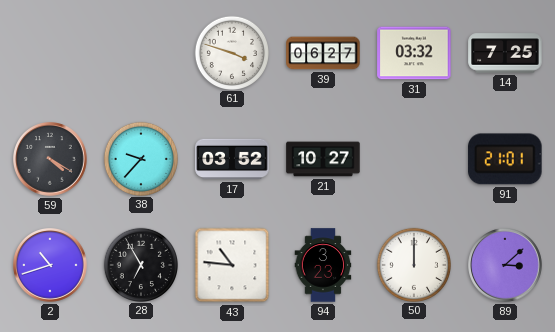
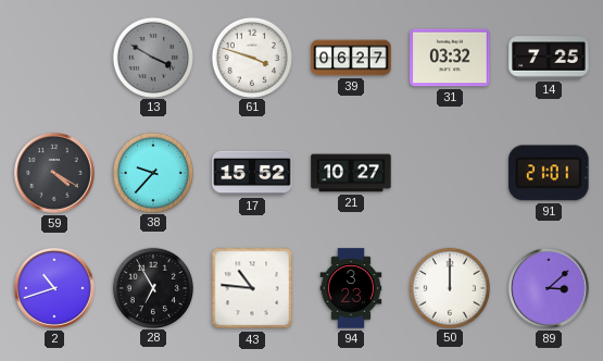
13: none -> 3:50
17: 03:52 -> 15:52
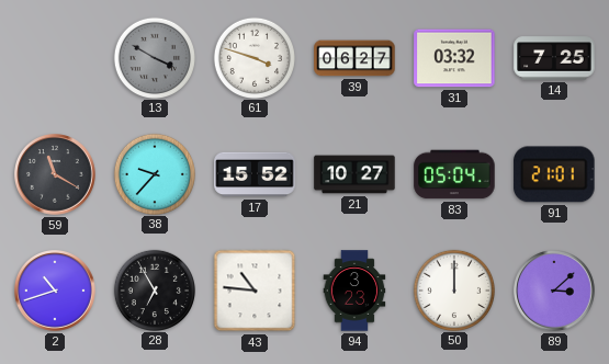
59: 4:20 -> 11:20
83: none -> 05:04
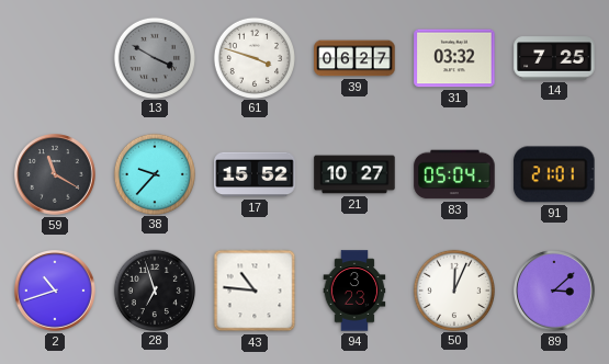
28: 6:55 -> 6:57
50: 12:00 -> 12:04
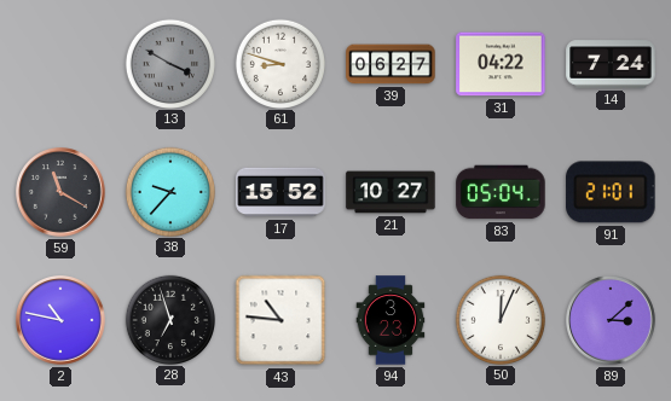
61: 3:48 -> 8:48
31: 03:32 -> 04:22
14: 7:25 -> 7:24
2: 10:42 -> 10:47
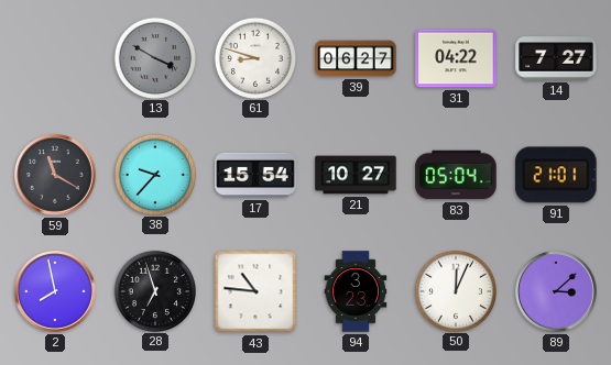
14: 7:24 -> 7:27
17: 15:52 -> 15:54
2: 10:47 -> 7:58
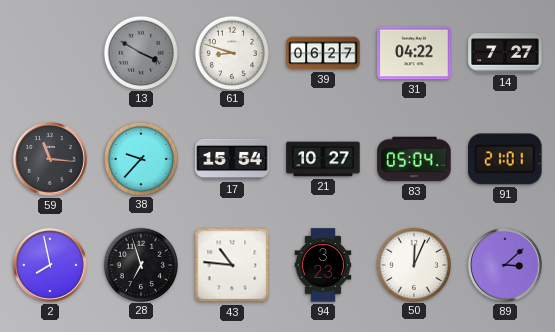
59: 11:20 -> 11:16
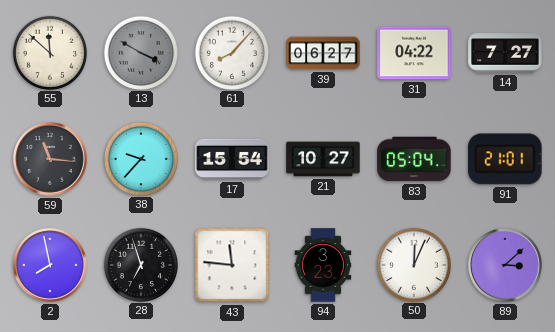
55: none -> 11:52
61: 8:48 -> 8:07
43: 10:46 -> 11:46
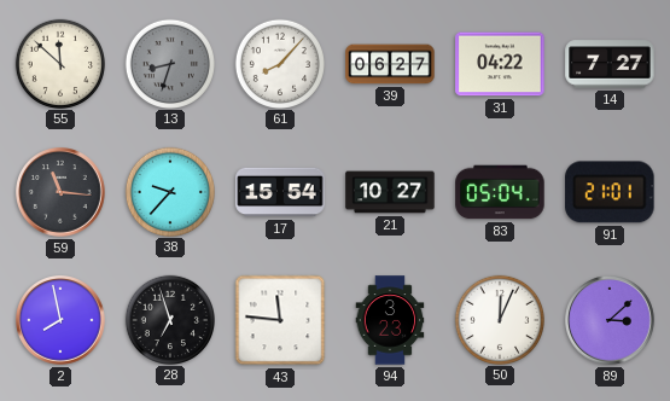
13: 3:50 -> 8:33
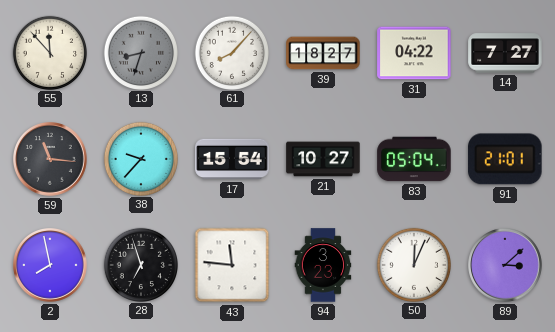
55: 11:52 -> 11:53
39: 06:27 -> 18:27
